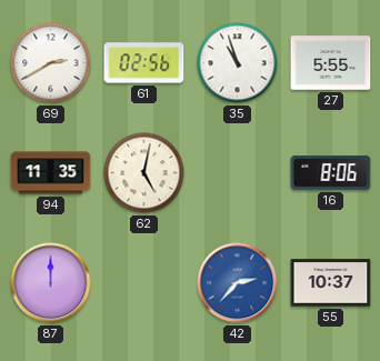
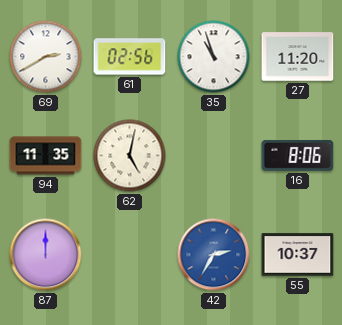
27: 5:55 -> 11:20
42: 2:37 -> 2:35
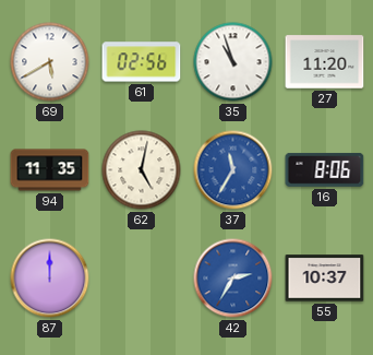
69: 2:40 -> 5:40
37: none -> 11:35
